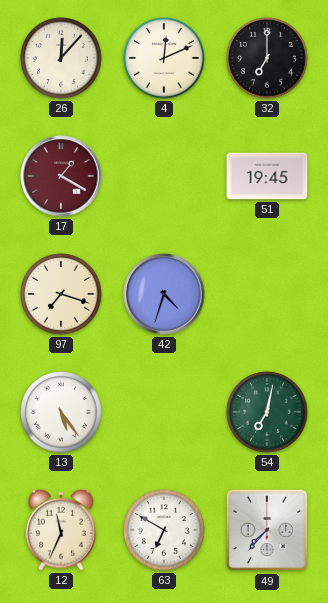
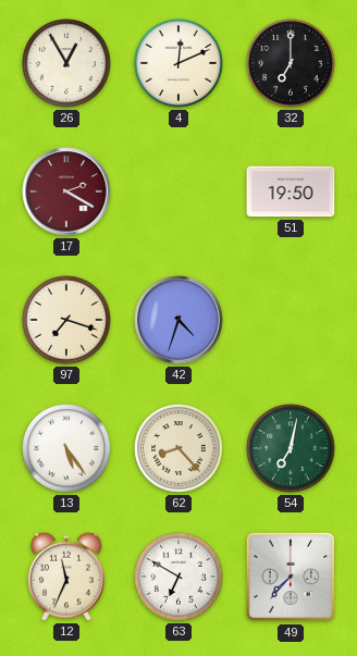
26: 12:07 -> 12:55
17: 1:20 -> 2:20
51: 19:45 -> 19:50
62: none -> 8:23
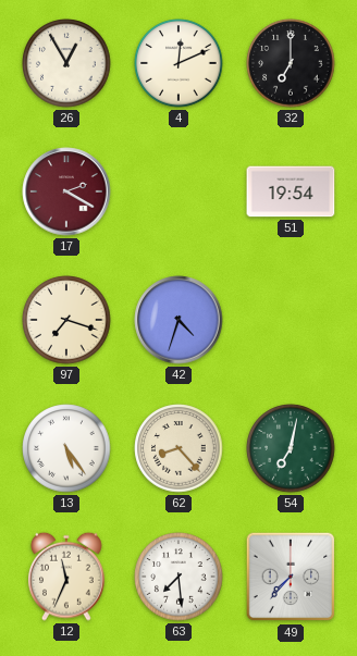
51: 19:50 -> 19:54
63: 6:50 -> 7:29
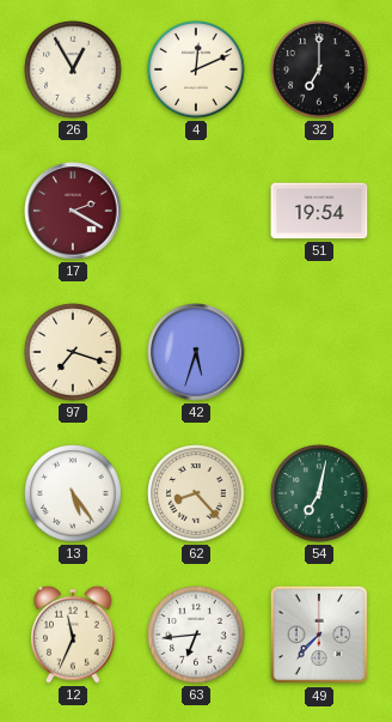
42: 4:33 -> 5:33
63: 7:29 -> 6:44
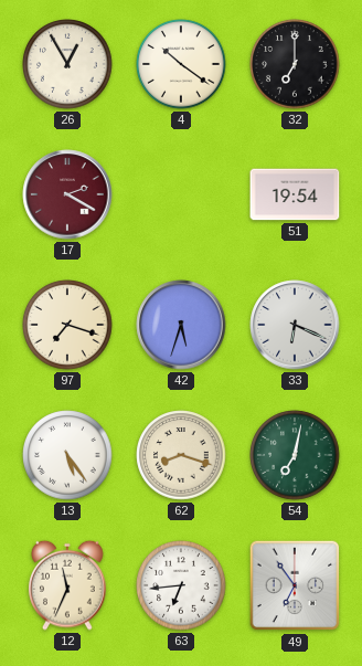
4: 12:11 -> 10:21
33: none -> 6:19
62: 8:23 -> 8:18
49: 7:37 -> 6:54
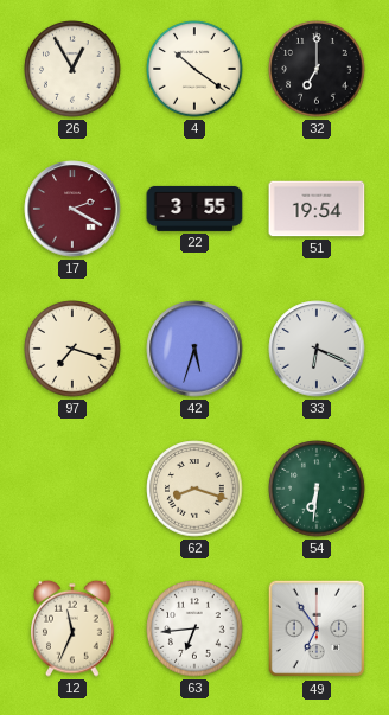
22: none -> 3:55
13: 5:24 -> none
54: 7:02 -> 6:31
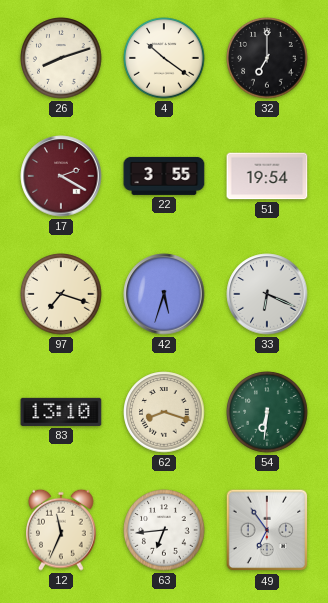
26: 12:55 -> 8:12
83: none -> 13:10
